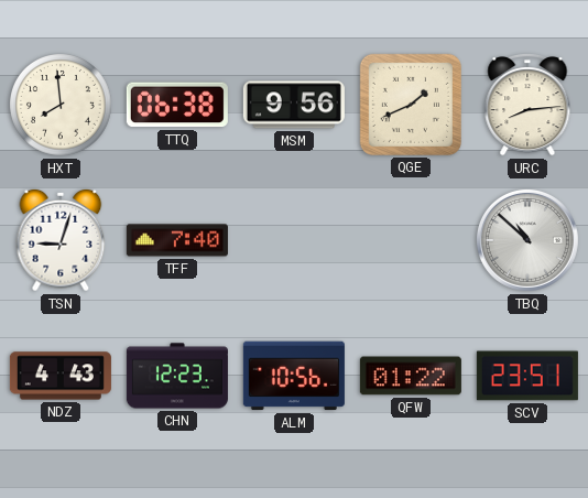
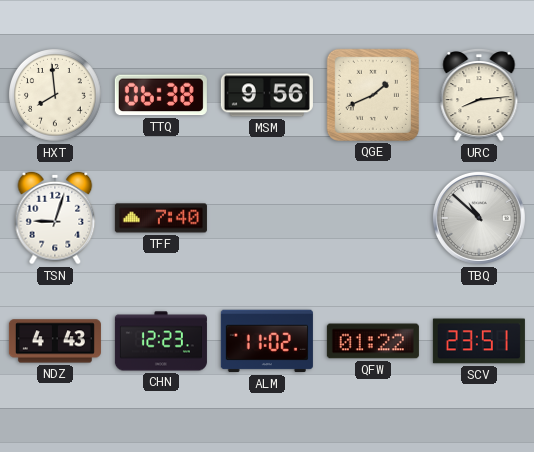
ALM: 10:56 -> 11:02
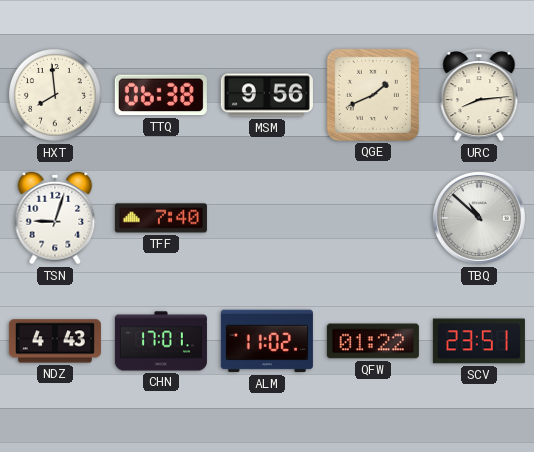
CHN: 12:23 -> 17:01
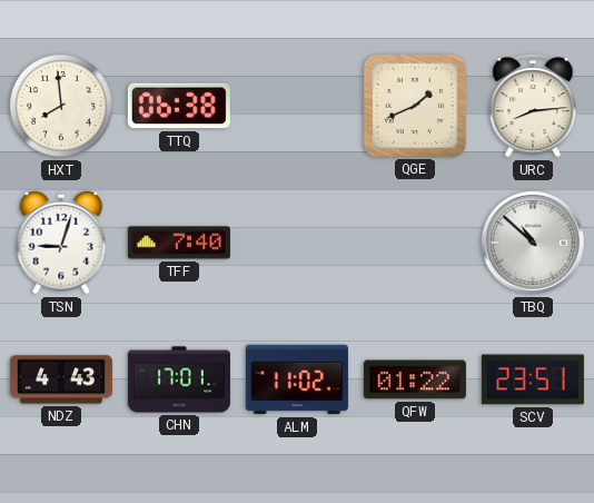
MSM: 9:56 -> none
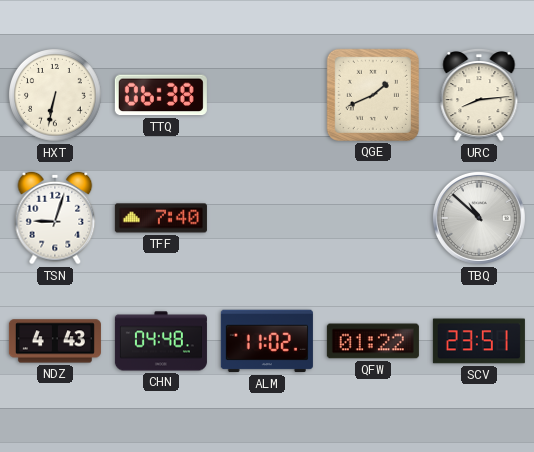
HXT: 7:59 -> 6:32
CHN: 17:01 -> 04:48
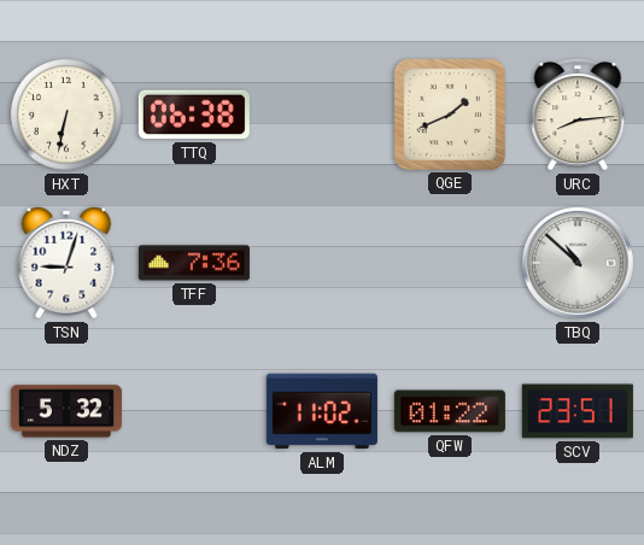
TFF: 7:40 -> 7:36
NDZ: 4:43 -> 5:32
CHN: 04:48 -> none
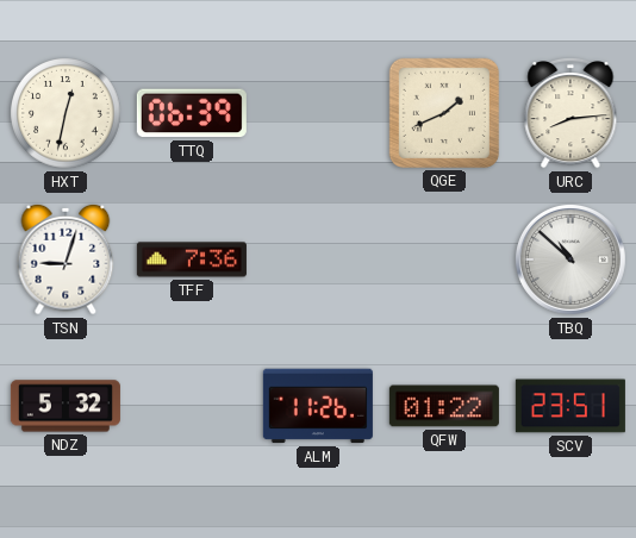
HXT: 6:32 -> 12:32
TTQ: 06:38 -> 06:39
ALM: 11:02 -> 11:26
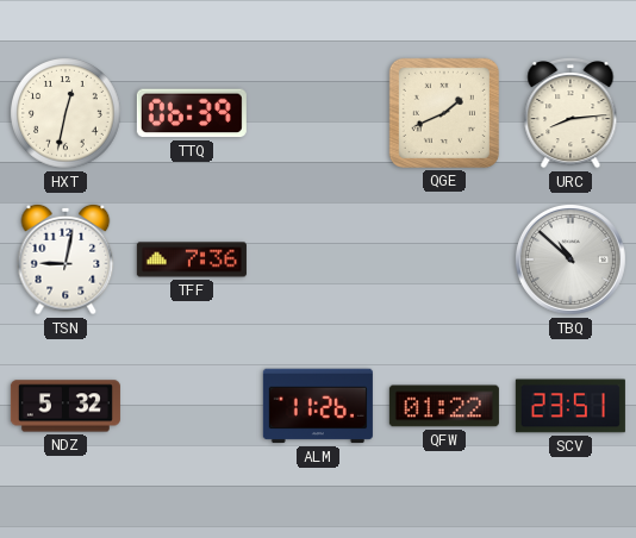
TSN: 9:03 -> 9:02
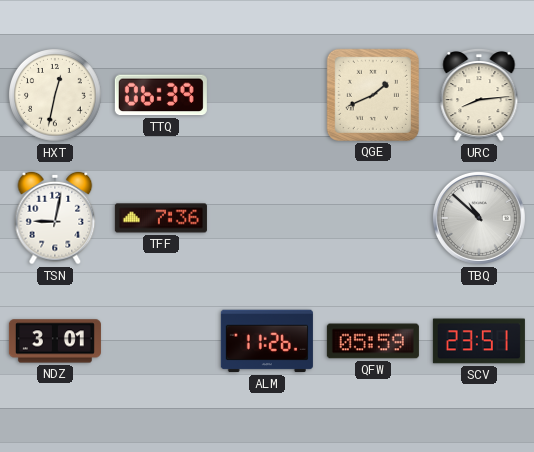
NDZ: 5:32 -> 3:01
QFW: 01:22 -> 05:59
